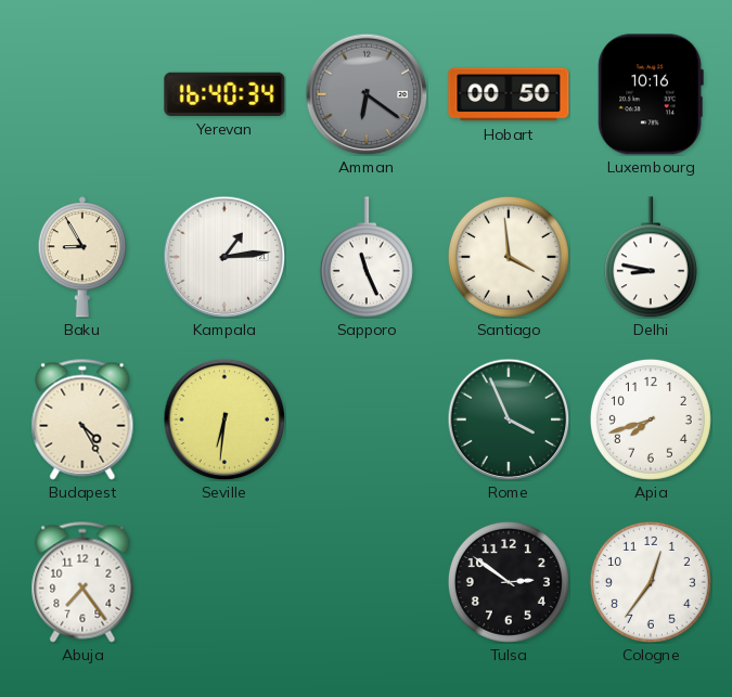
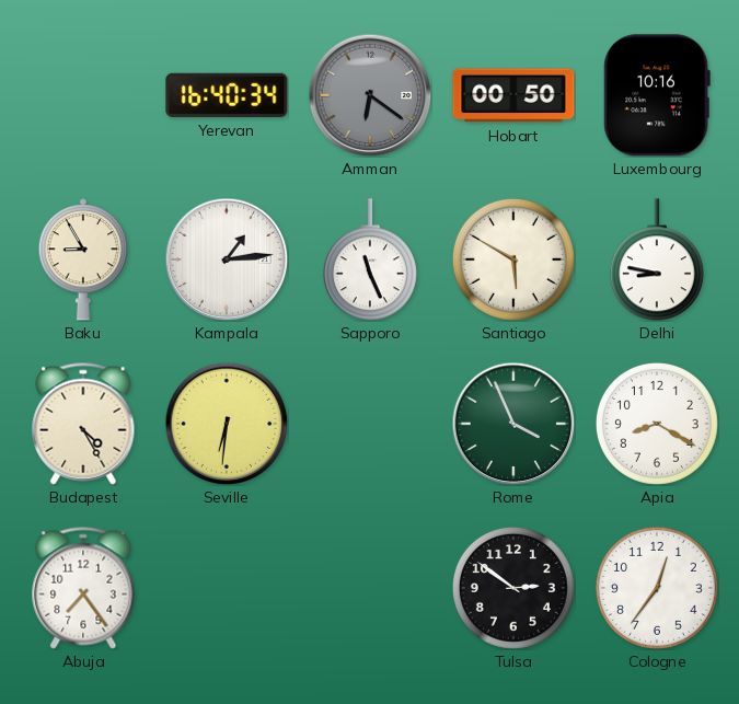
Santiago: 3:59 -> 5:50
Apia: 7:42 -> 8:20
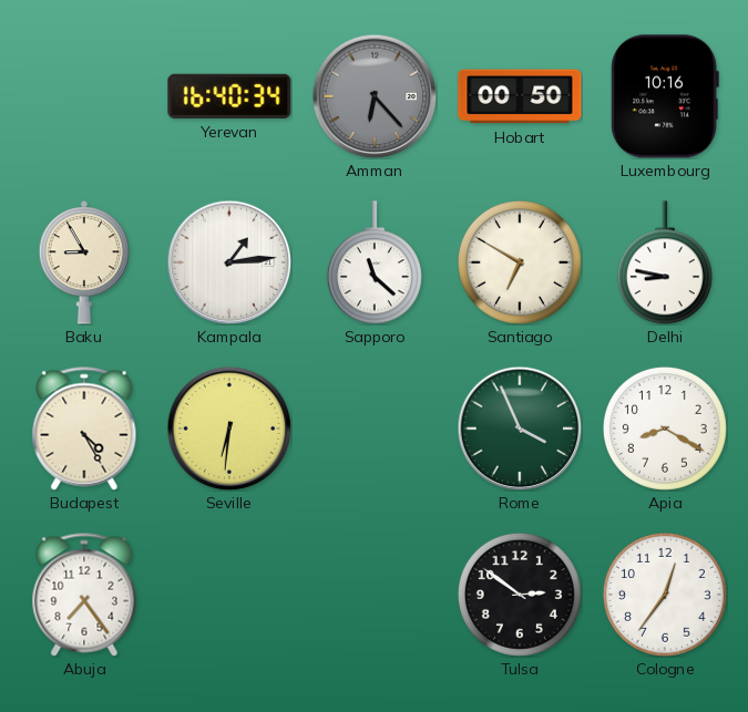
Amman: 6:21 -> 6:23
Sapporo: 11:26 -> 11:22
Santiago: 5:50 -> 6:50
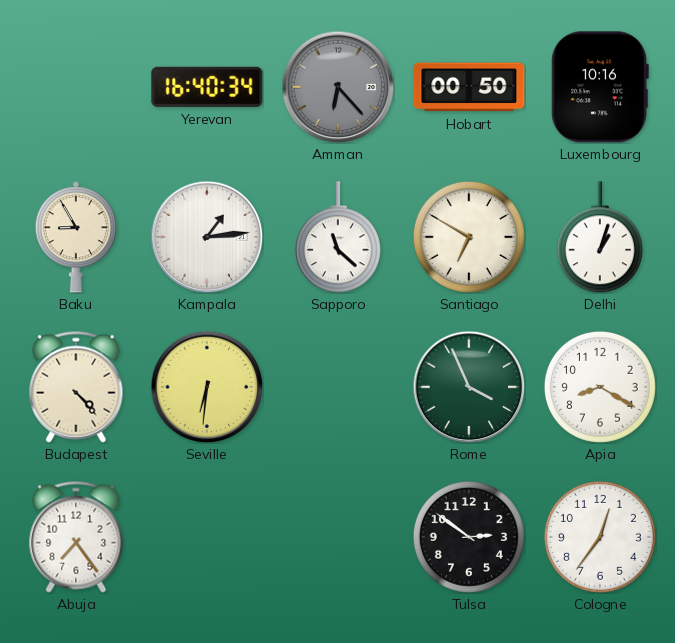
Delhi: 8:47 -> 1:03
Budapest: 4:25 -> 4:23
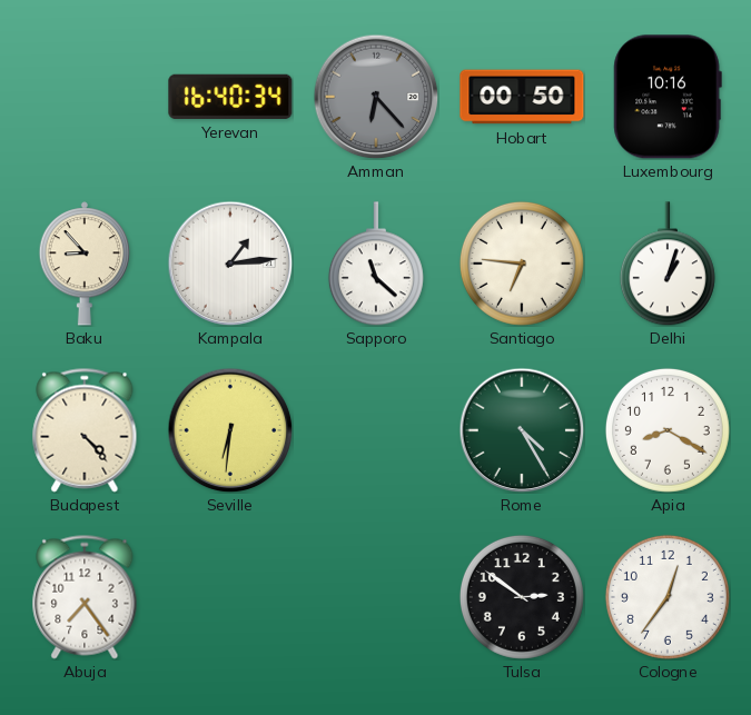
Baku: 8:55 -> 8:53
Santiago: 6:50 -> 6:46
Rome: 3:56 -> 4:25
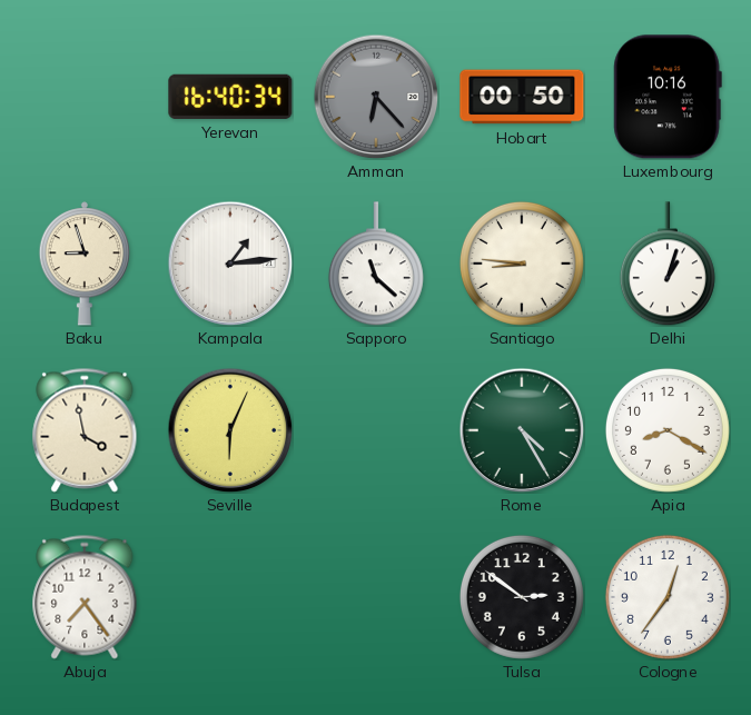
Baku: 8:53 -> 8:57
Santiago: 6:46 -> 8:46
Budapest: 4:23 -> 3:58
Seville: 6:31 -> 6:04
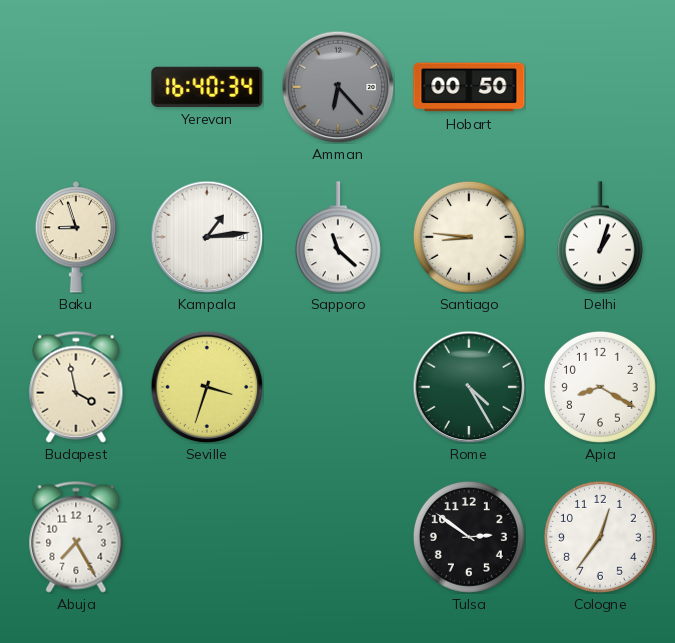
Luxembourg: 10:16 -> none
Seville: 6:04 -> 3:33
Abuja: 7:24 -> 7:25
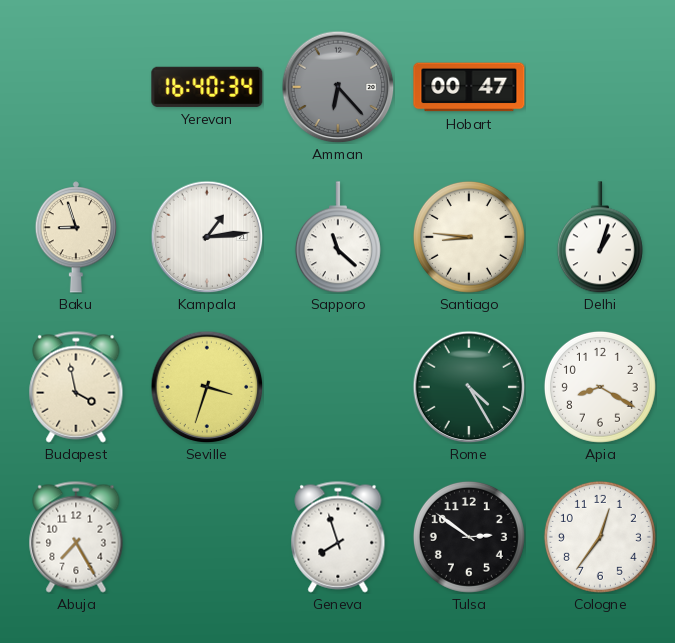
Hobart: 00:50 -> 00:47
Geneva: none -> 7:57
